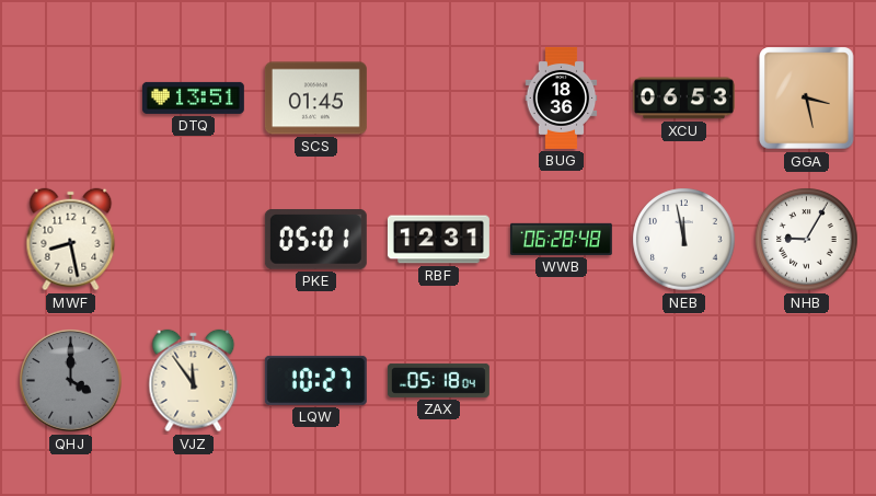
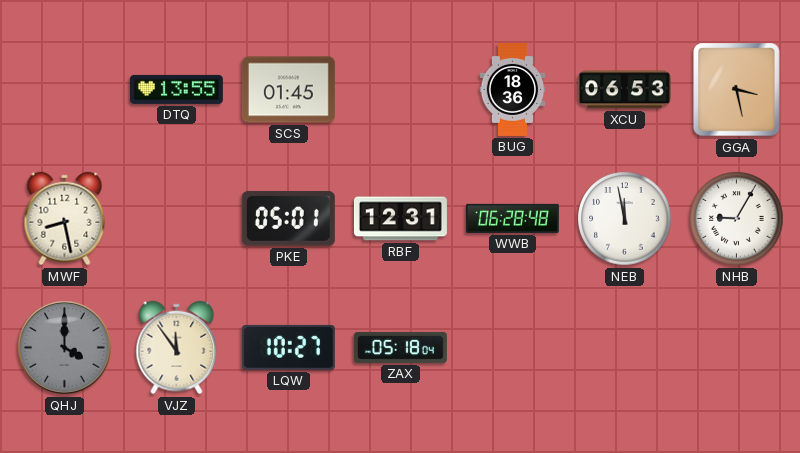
DTQ: 13:51 -> 13:55
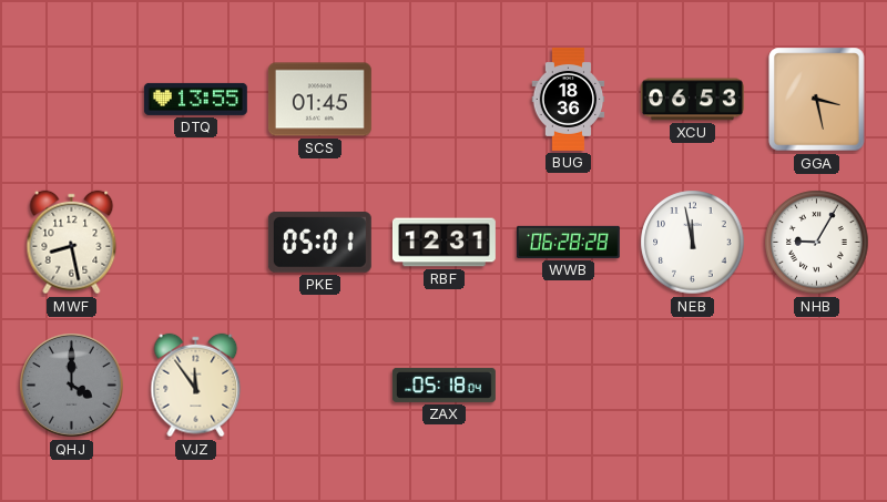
WWB: 06:28:48 -> 06:28:28
LQW: 10:27 -> none
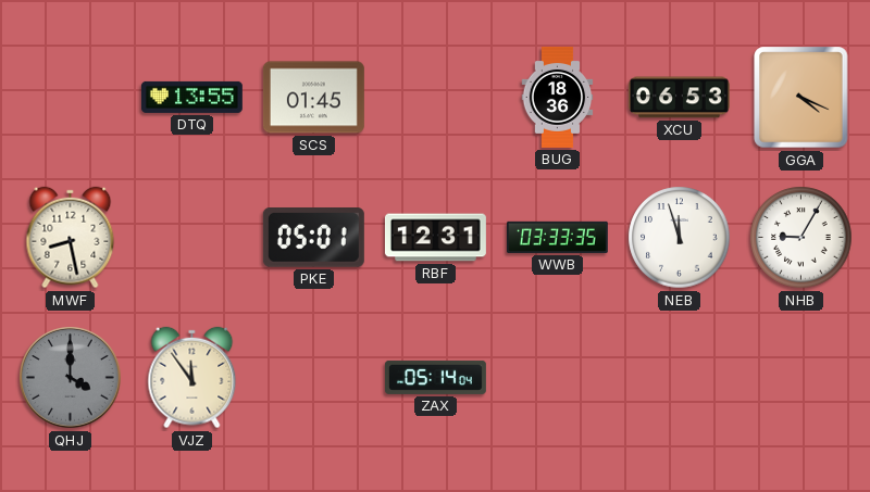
GGA: 3:28 -> 4:19
WWB: 06:28 -> 03:33
NEB: 11:58 -> 11:57
ZAX: 05:18 -> 05:14
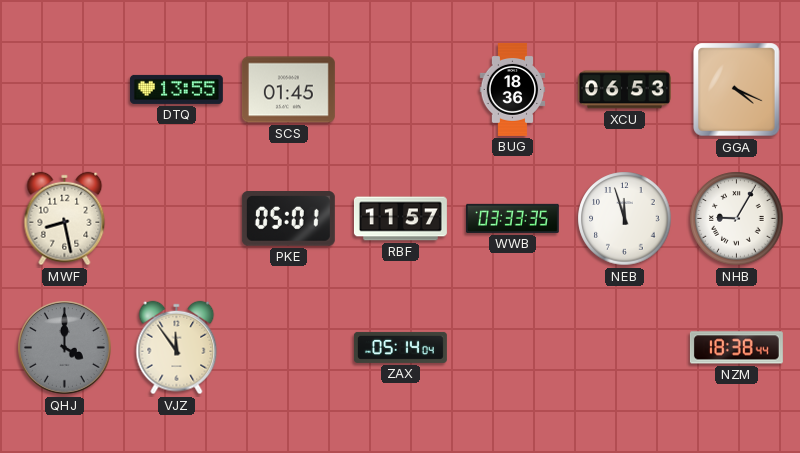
RBF: 12:31 -> 11:57
NZM: none -> 18:38
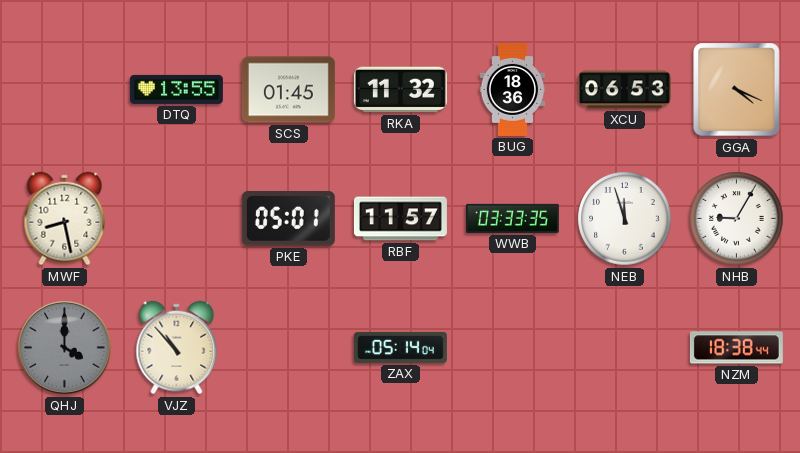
RKA: none -> 11:32
VJZ: 11:54 -> 10:53
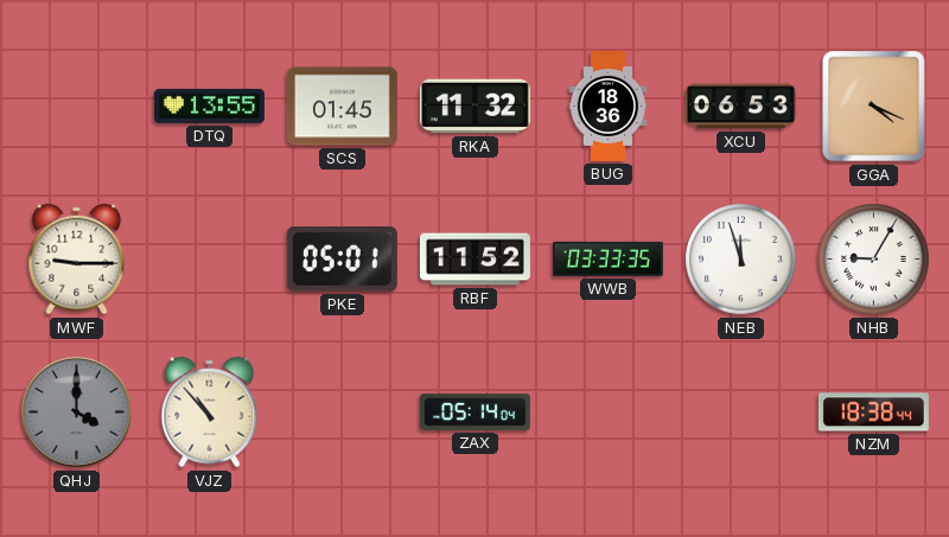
MWF: 8:28 -> 9:15
RBF: 11:57 -> 11:52
